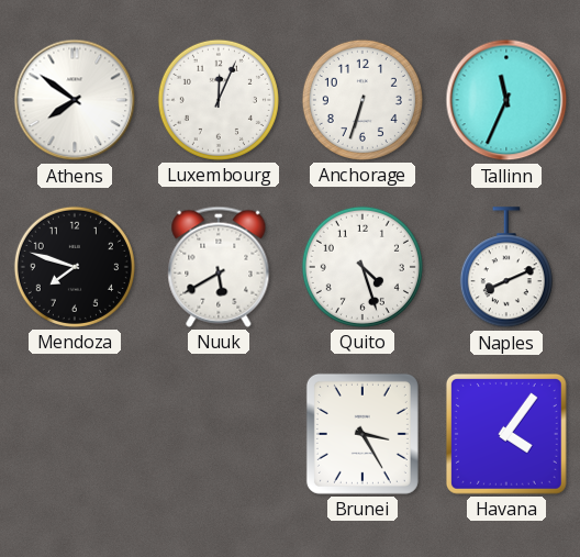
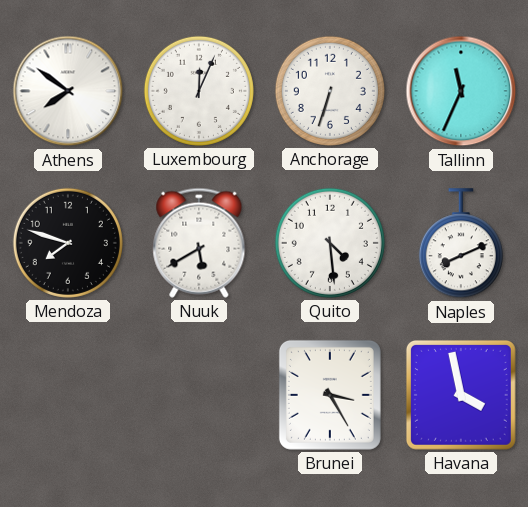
Quito: 4:27 -> 4:29
Havana: 4:06 -> 3:58
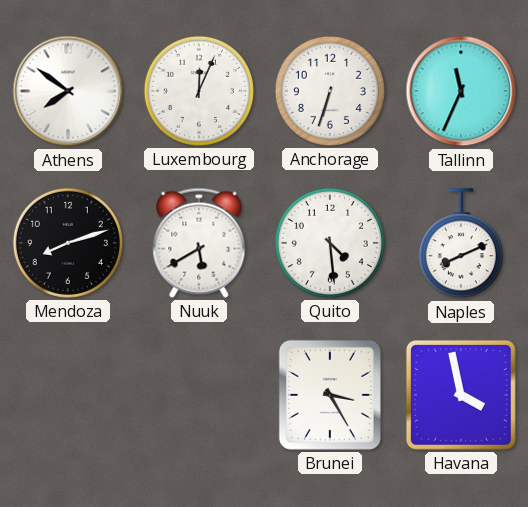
Mendoza: 7:48 -> 8:12
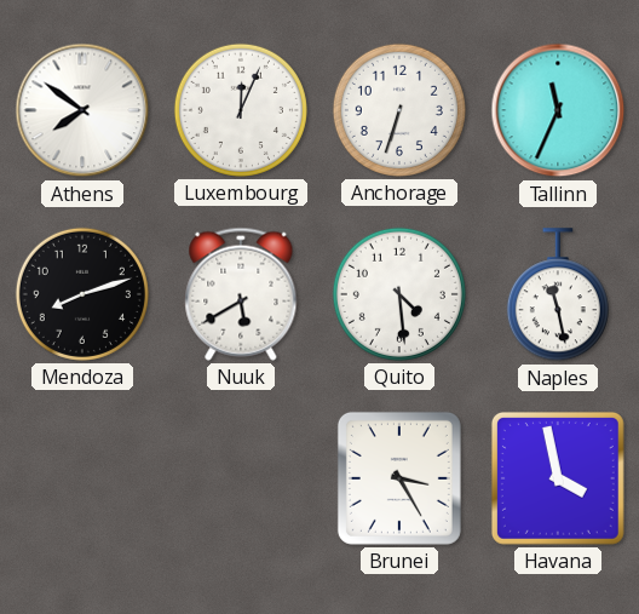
Naples: 8:11 -> 11:28
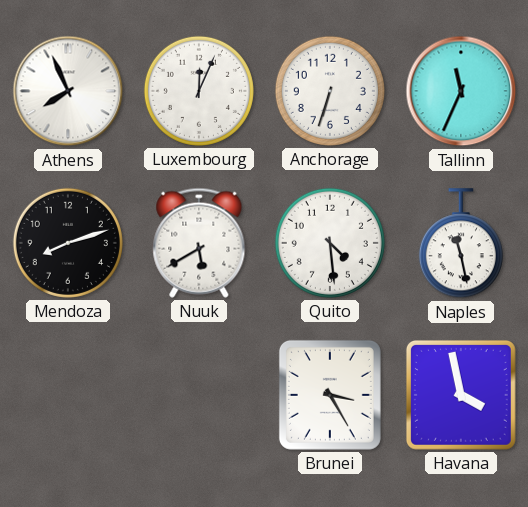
Athens: 7:51 -> 7:56
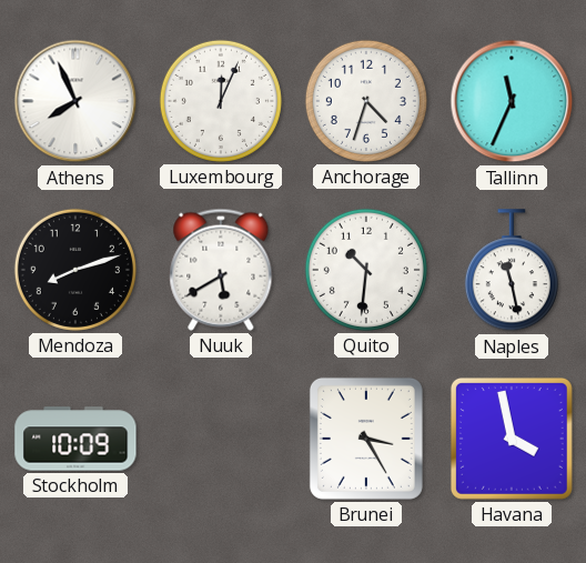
Anchorage: 6:33 -> 4:33
Quito: 4:29 -> 10:31
Stockholm: none -> 10:09
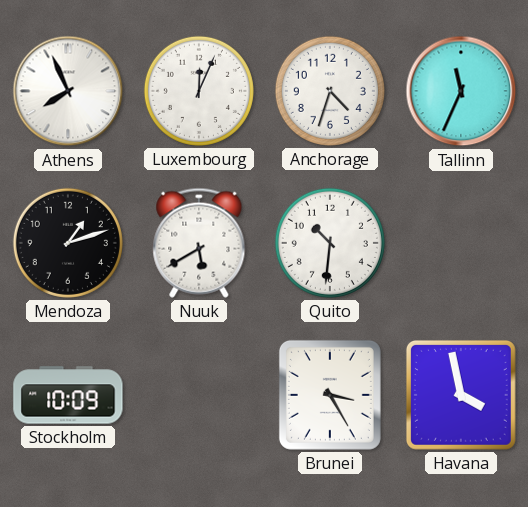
Mendoza: 8:12 -> 1:12
Naples: 11:28 -> none
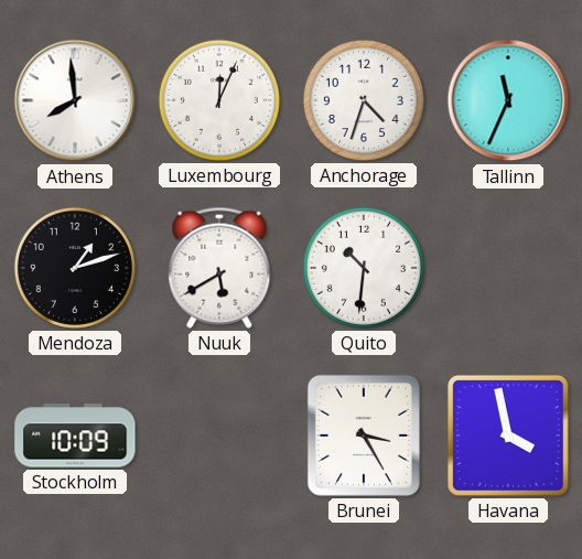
Athens: 7:56 -> 7:59
